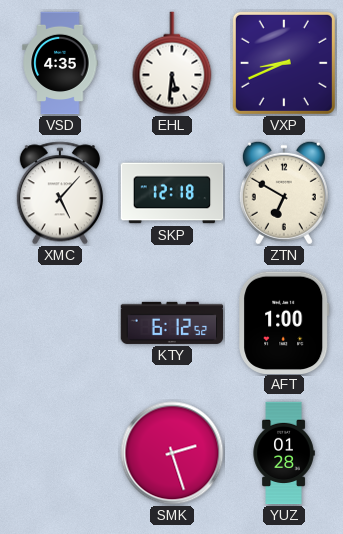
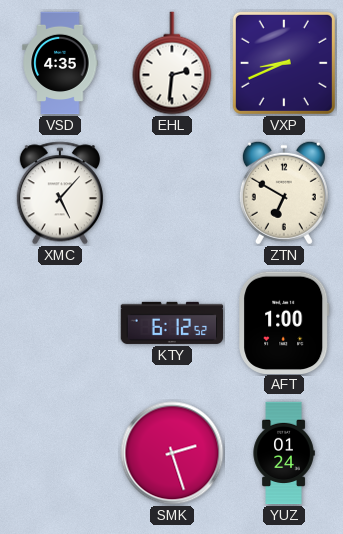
EHL: 5:31 -> 2:31
SKP: 12:18 -> none
YUZ: 01:28 -> 01:24
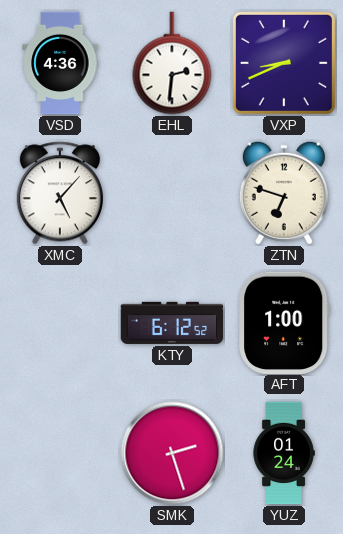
VSD: 4:35 -> 4:36
ZTN: 6:50 -> 6:48
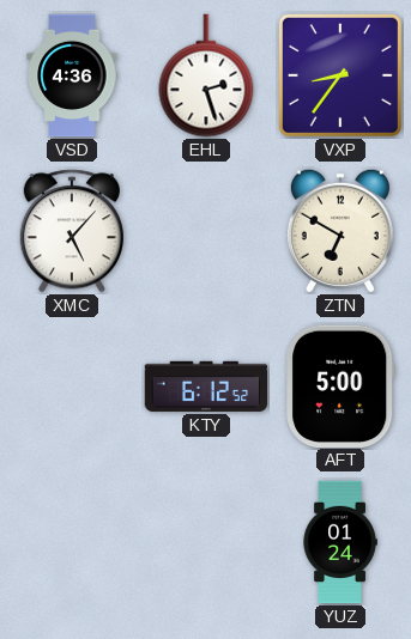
EHL: 2:31 -> 2:27
VXP: 8:41 -> 8:36
ZTN: 6:48 -> 6:50
AFT: 1:00 -> 5:00
SMK: 2:27 -> none
